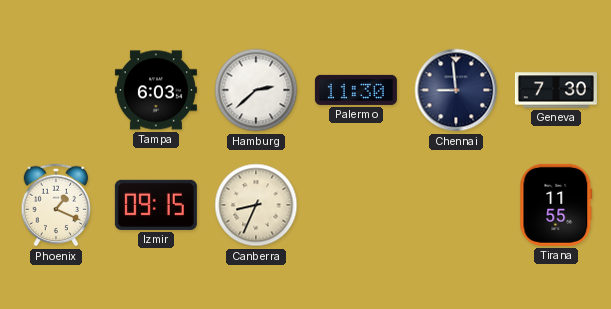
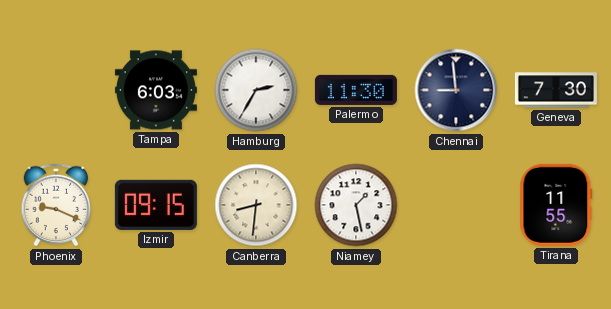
Hamburg: 2:38 -> 2:35
Phoenix: 1:19 -> 9:19
Canberra: 8:34 -> 8:31
Niamey: none -> 1:28
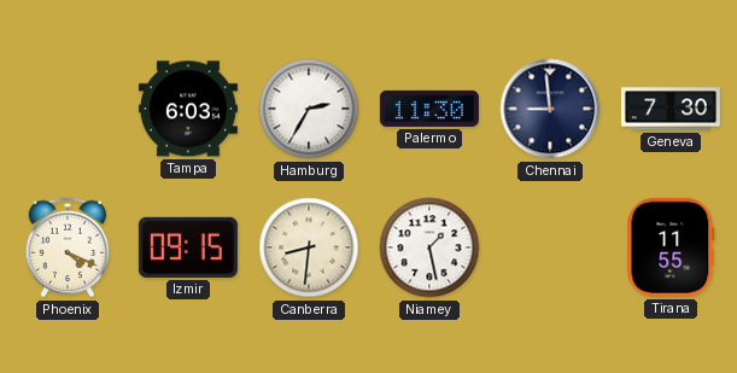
Phoenix: 9:19 -> 4:19
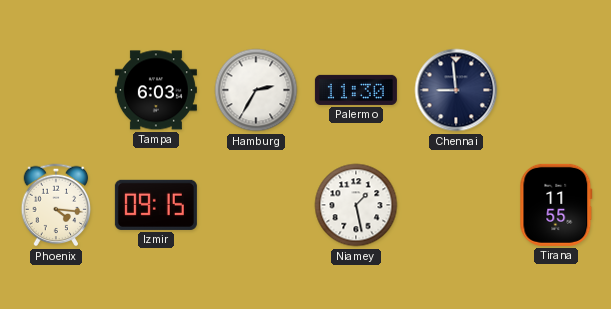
Geneva: 7:30 -> none
Phoenix: 4:19 -> 4:16
Canberra: 8:31 -> none
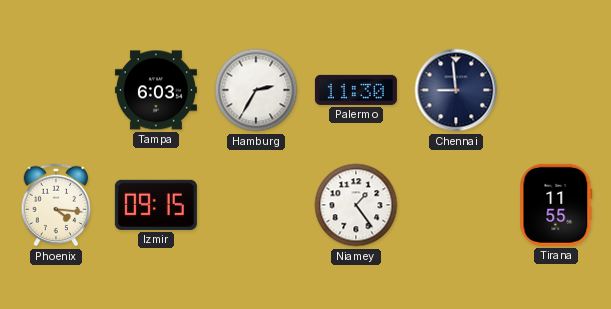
Niamey: 1:28 -> 1:24
